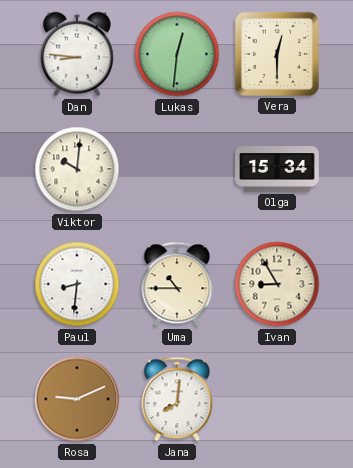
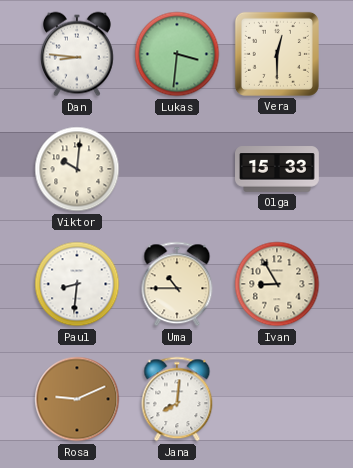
Lukas: 12:31 -> 3:31
Olga: 15:34 -> 15:33
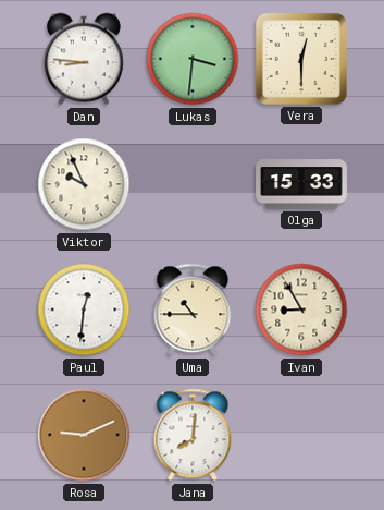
Viktor: 10:01 -> 9:56
Paul: 8:31 -> 12:31
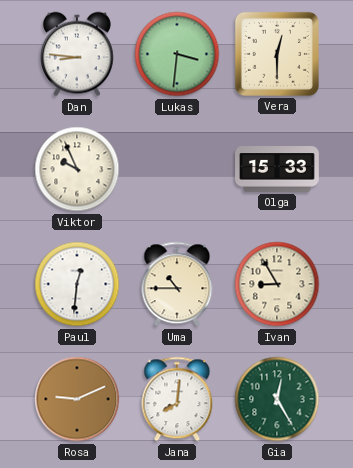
Gia: none -> 12:25
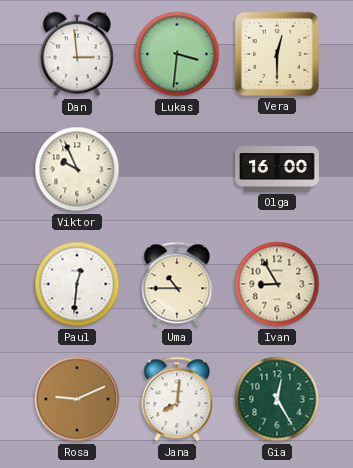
Dan: 8:46 -> 2:59
Olga: 15:33 -> 16:00
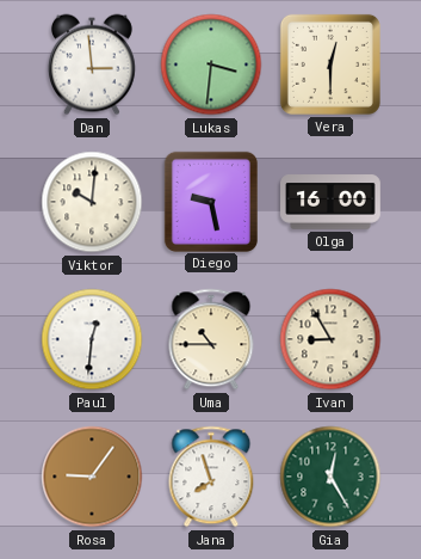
Viktor: 9:56 -> 10:01
Diego: none -> 9:28
Rosa: 9:11 -> 9:06
Jana: 8:01 -> 7:57
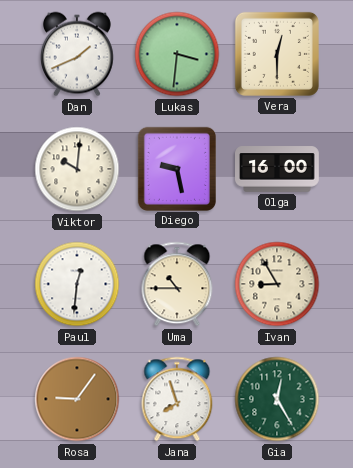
Dan: 2:59 -> 1:41
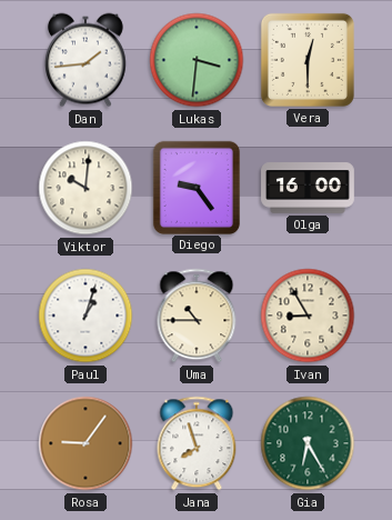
Dan: 1:41 -> 1:44
Diego: 9:28 -> 9:24
Paul: 12:31 -> 1:03
Gia: 12:25 -> 6:25
